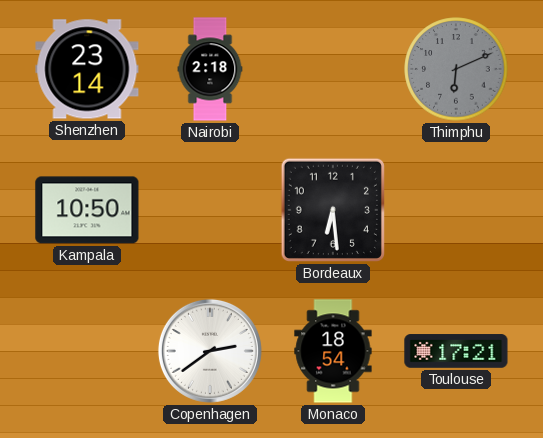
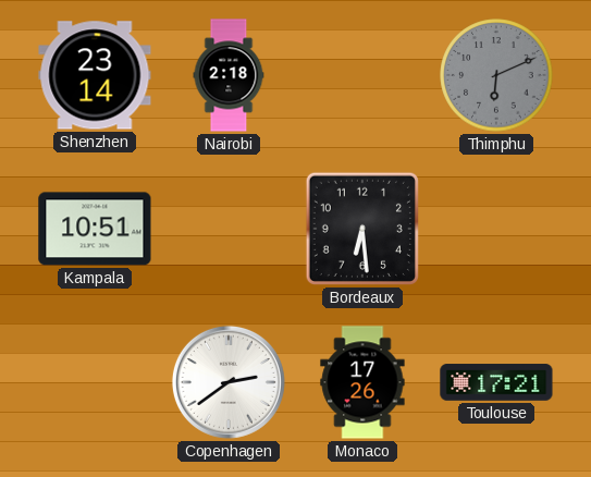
Kampala: 10:50 -> 10:51
Monaco: 18:54 -> 17:26
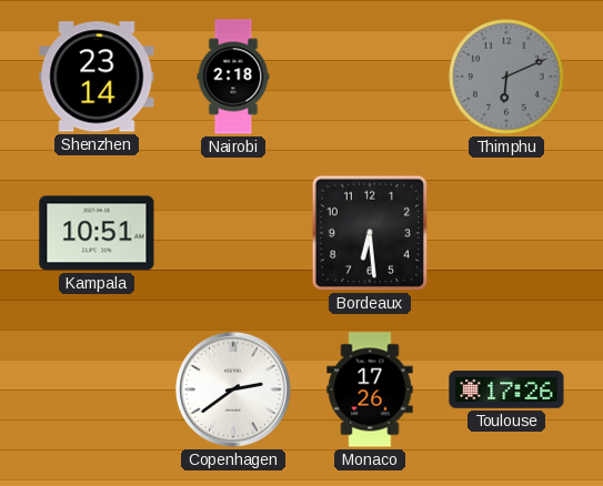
Toulouse: 17:21 -> 17:26
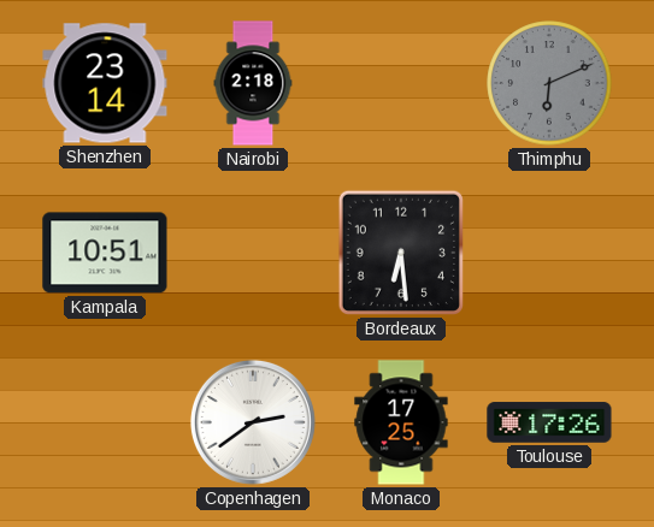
Monaco: 17:26 -> 17:25
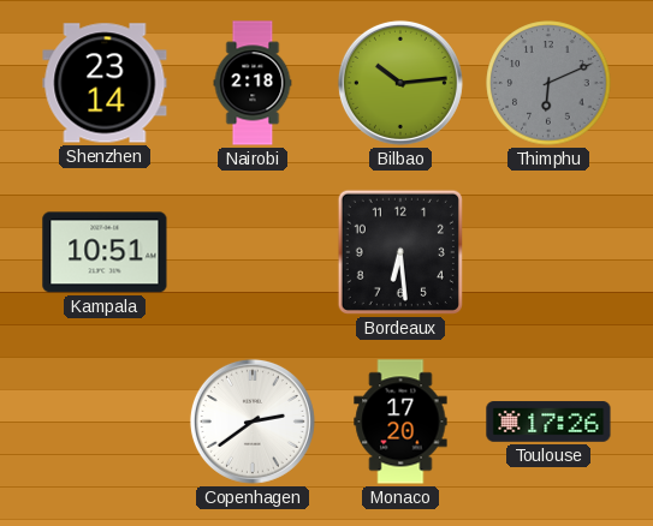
Bilbao: none -> 10:14
Monaco: 17:25 -> 17:20
